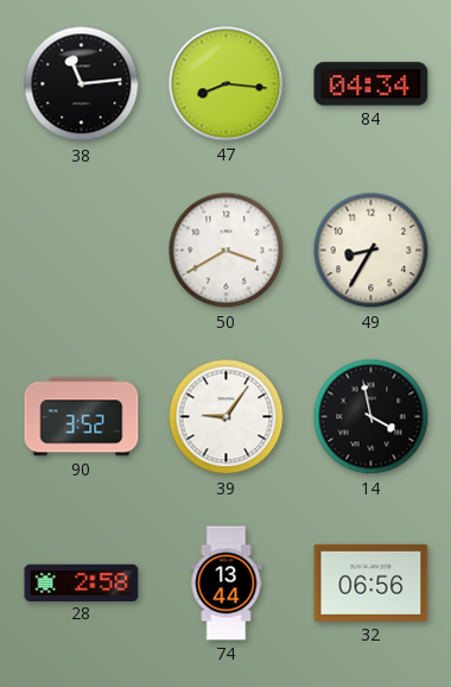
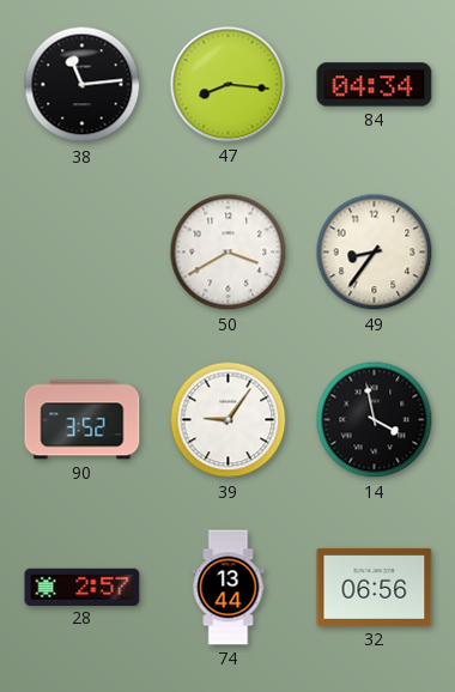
49: 8:35 -> 8:36
28: 2:58 -> 2:57
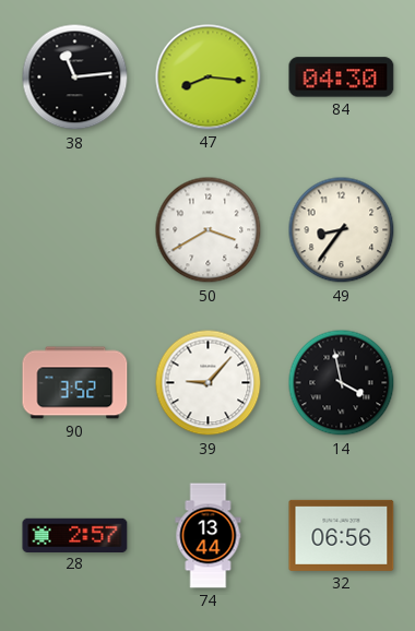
84: 04:34 -> 04:30
39: 9:06 -> 9:07
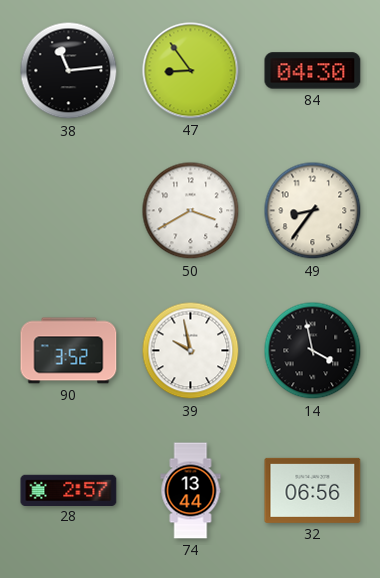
47: 8:16 -> 8:54
39: 9:07 -> 9:58
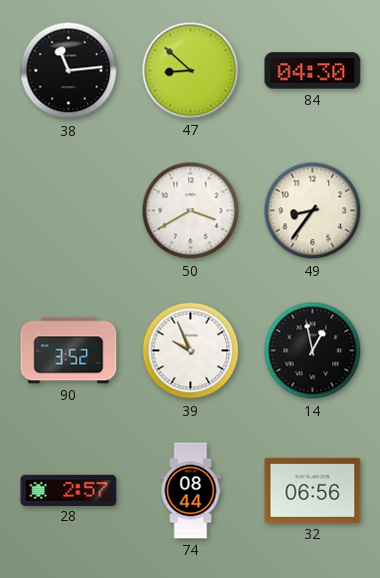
47: 8:54 -> 8:52
39: 9:58 -> 9:56
14: 3:58 -> 12:58
74: 13:44 -> 08:44
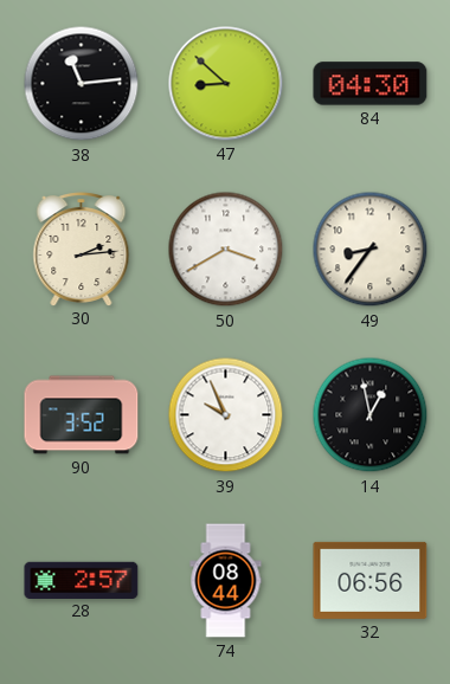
30: none -> 2:14
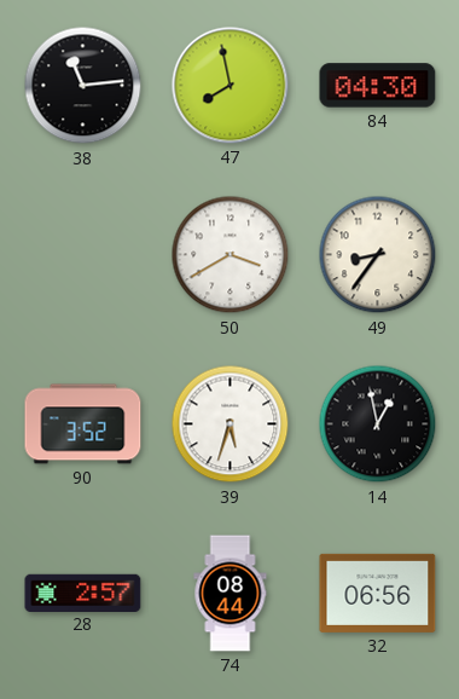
47: 8:52 -> 7:58
30: 2:14 -> none
39: 9:56 -> 5:33
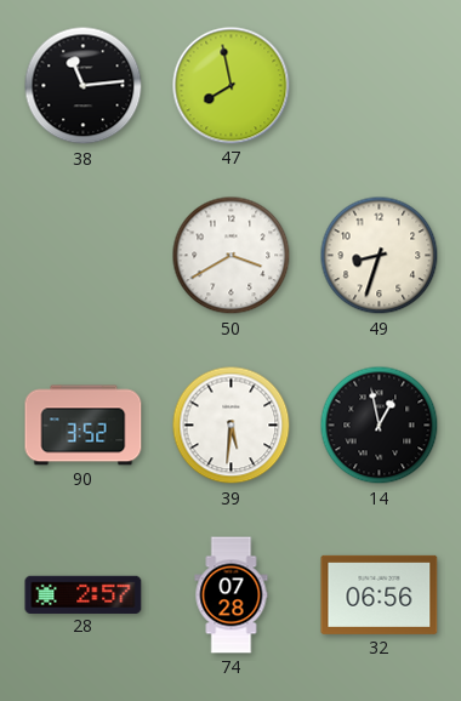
84: 04:30 -> none
49: 8:36 -> 8:33
39: 5:33 -> 5:31
74: 08:44 -> 07:28
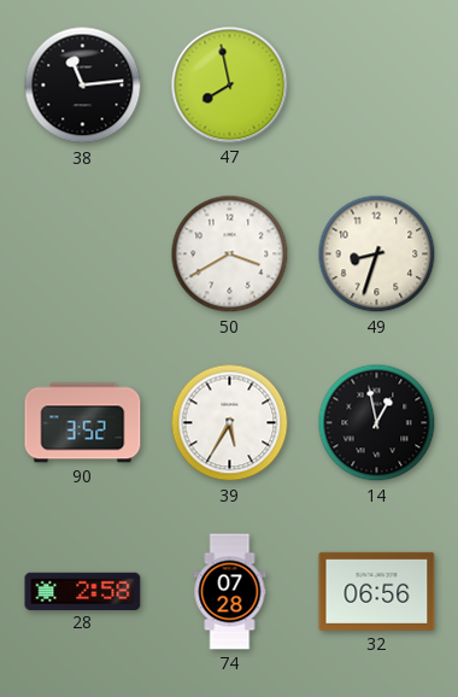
39: 5:31 -> 5:35
28: 2:57 -> 2:58
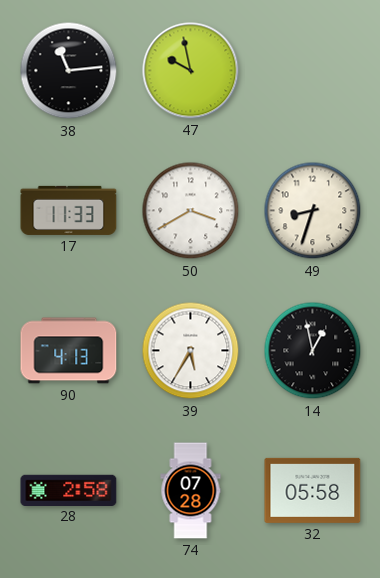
47: 7:58 -> 9:58
17: none -> 11:33
90: 3:52 -> 4:13
32: 06:56 -> 05:58
